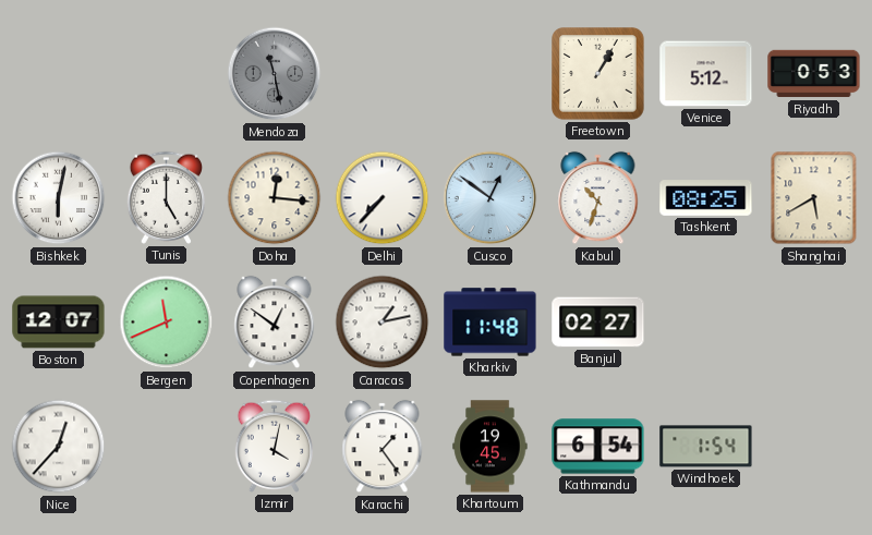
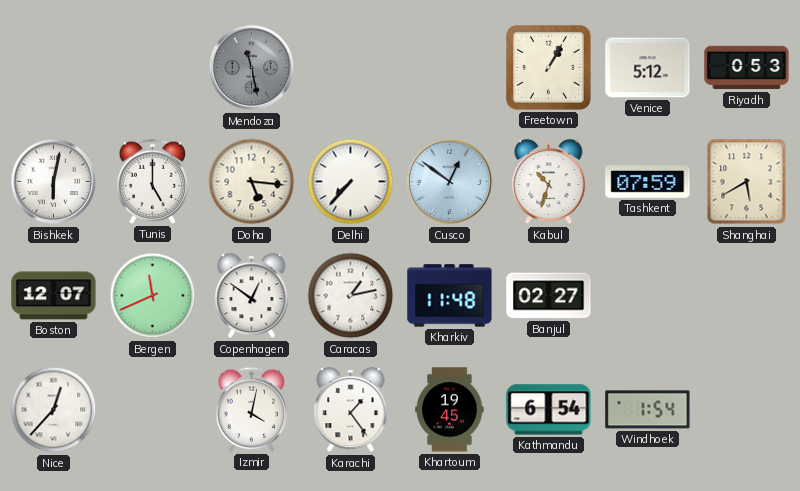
Doha: 12:16 -> 5:16
Tashkent: 08:25 -> 07:59
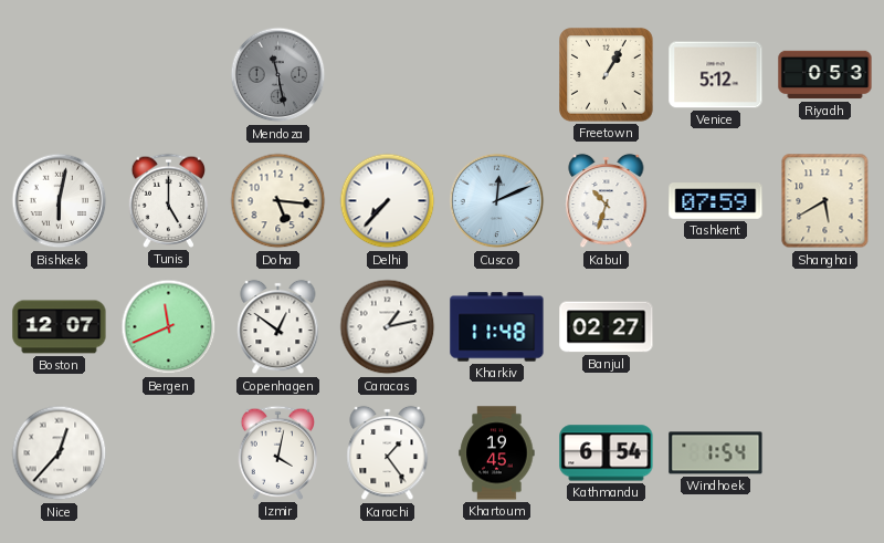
Cusco: 12:51 -> 12:11
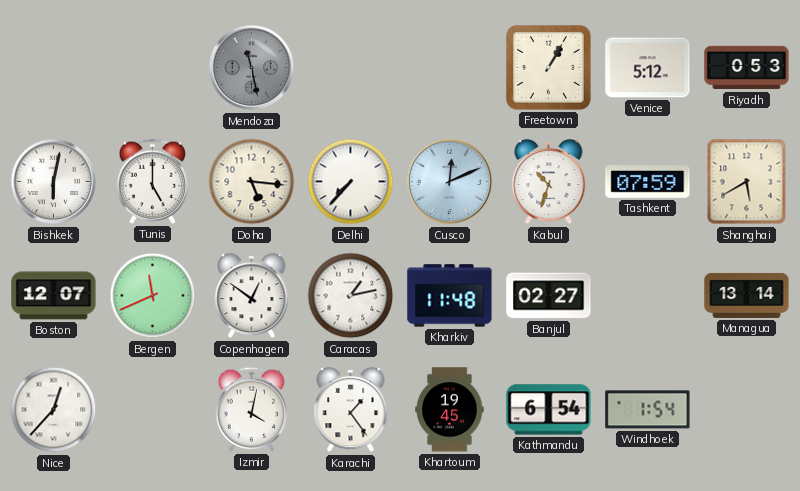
Managua: none -> 13:14
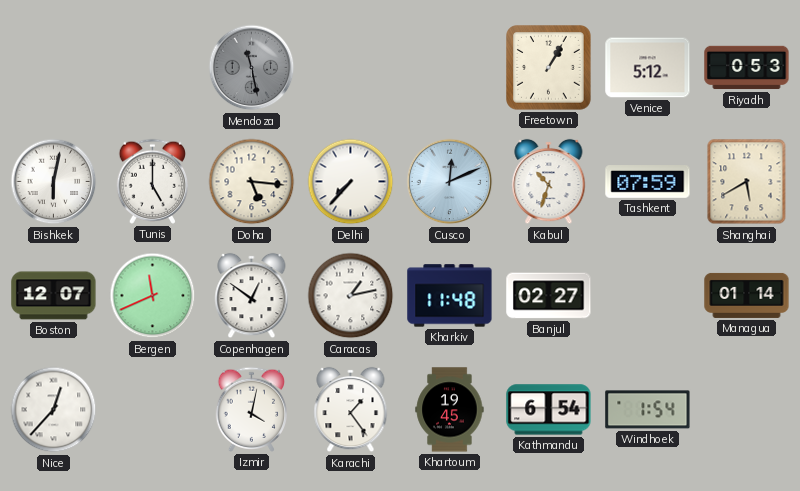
Managua: 13:14 -> 01:14
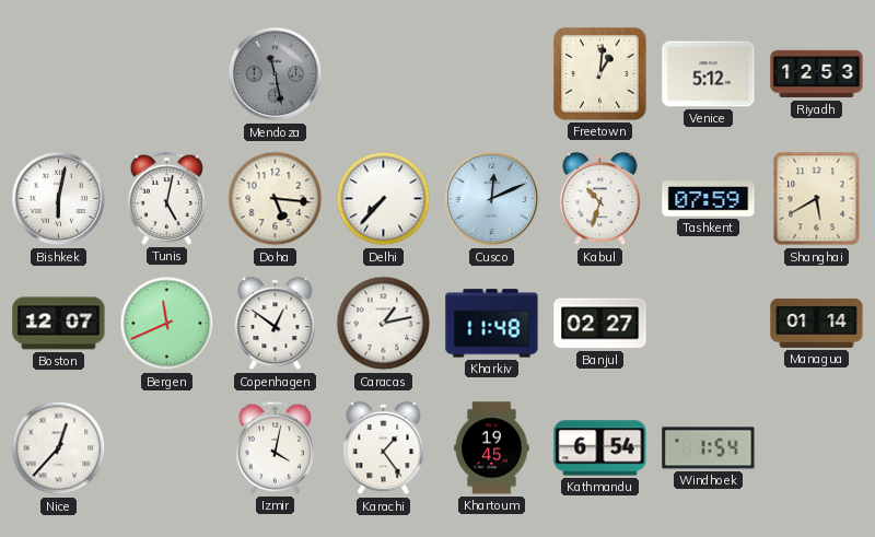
Freetown: 1:05 -> 1:01
Riyadh: 0:53 -> 12:53
Tunis: 5:00 -> 5:02
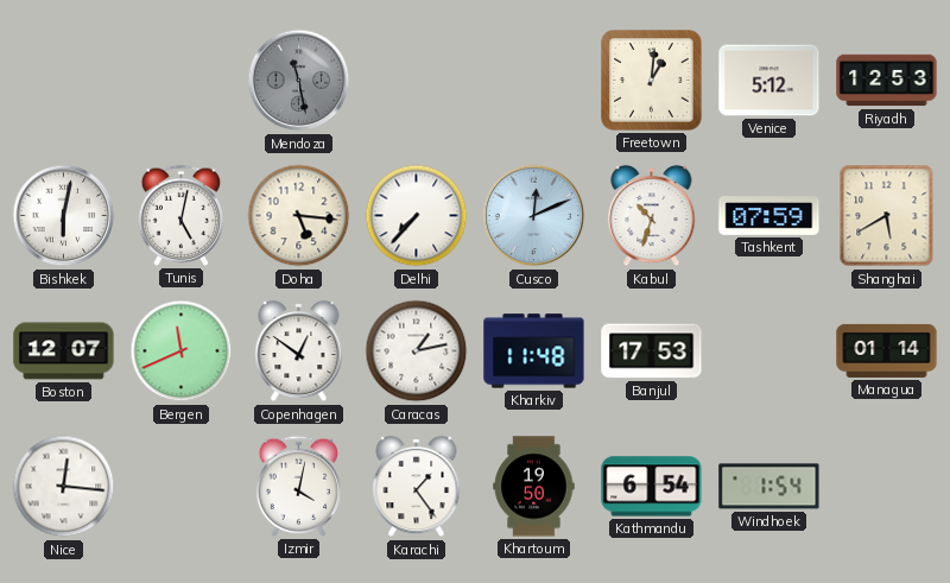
Banjul: 02:27 -> 17:53
Nice: 12:37 -> 12:16
Khartoum: 19:45 -> 19:50
